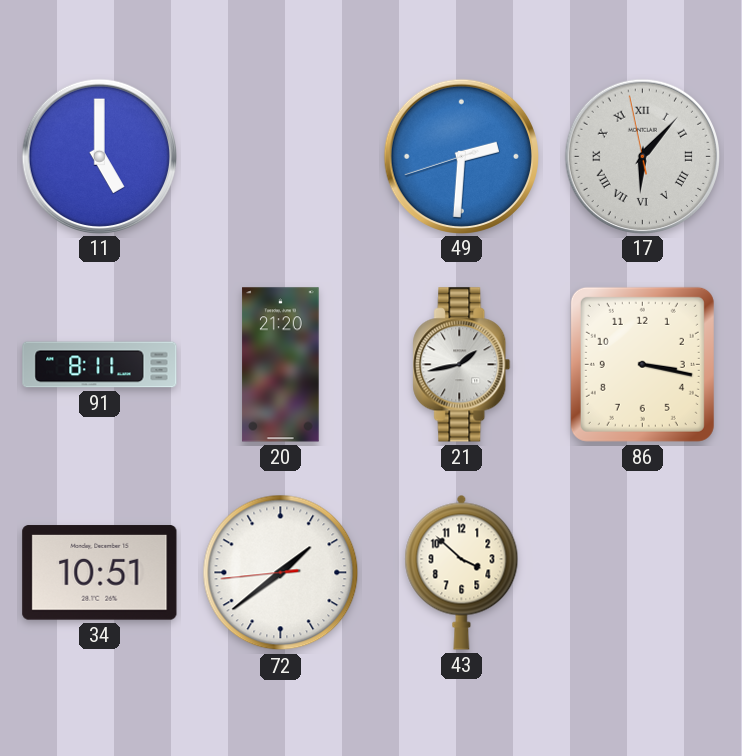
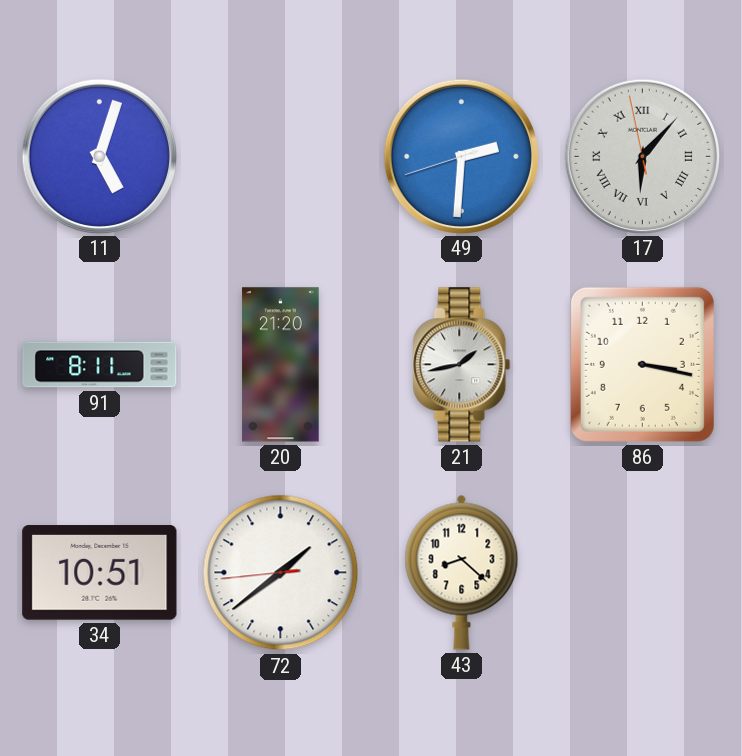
11: 5:00 -> 5:03
43: 3:52 -> 8:22
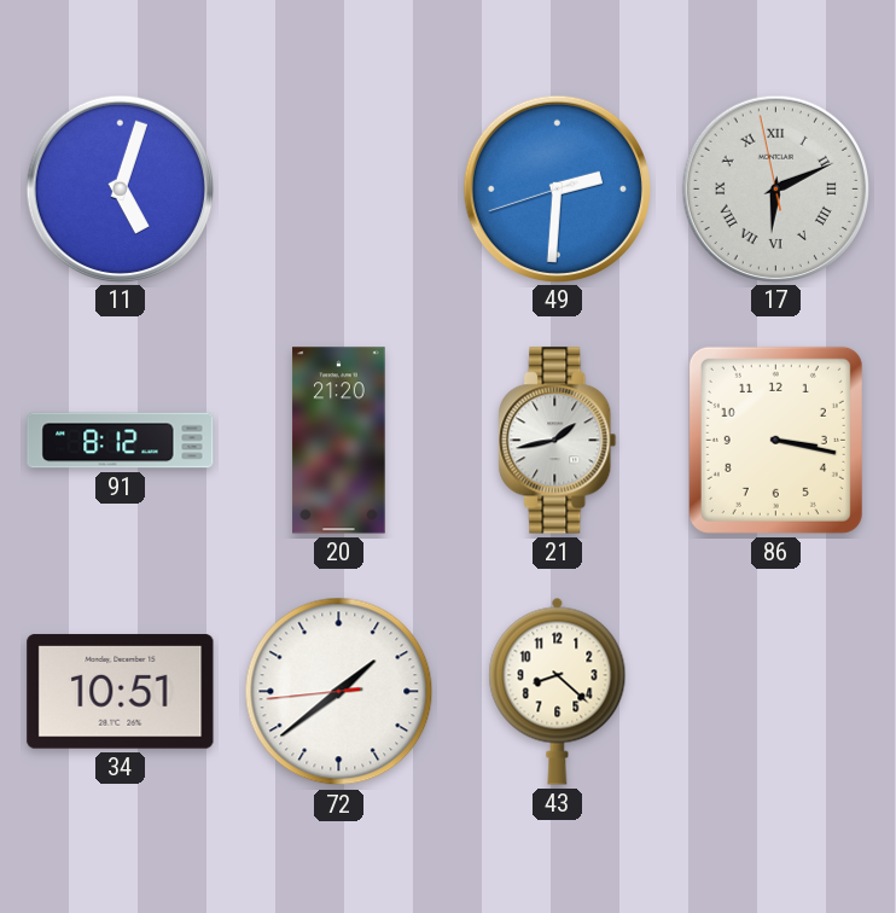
17: 6:06 -> 6:10
91: 8:11 -> 8:12
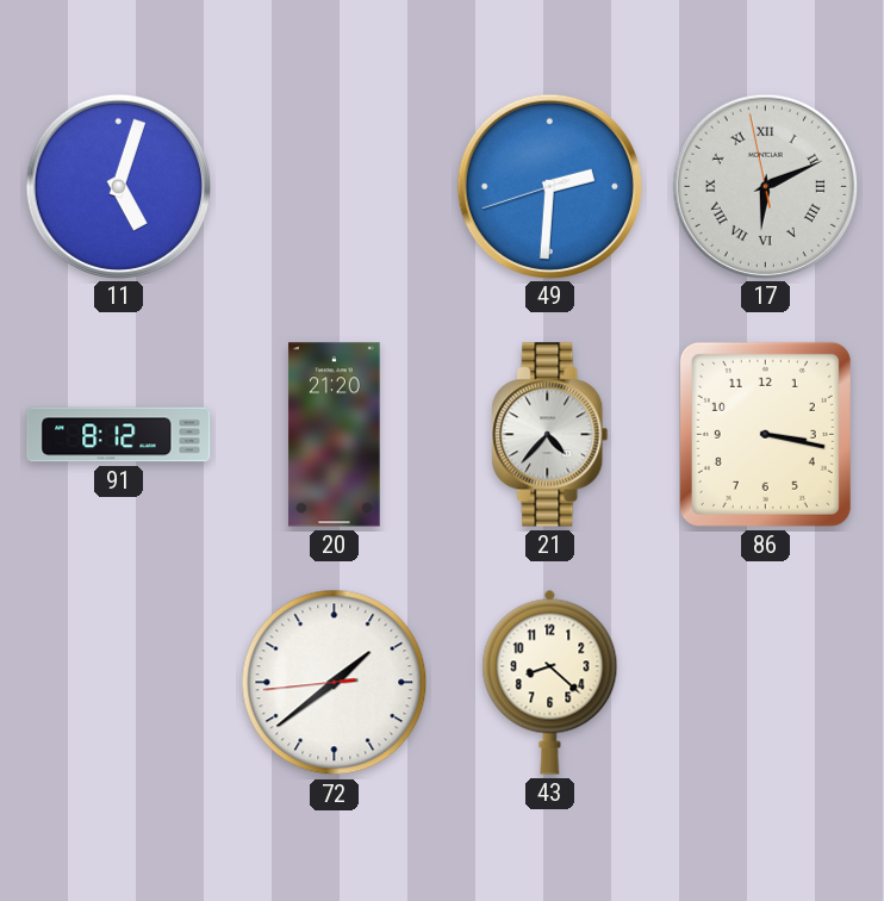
21: 1:43 -> 4:37
34: 10:51 -> none
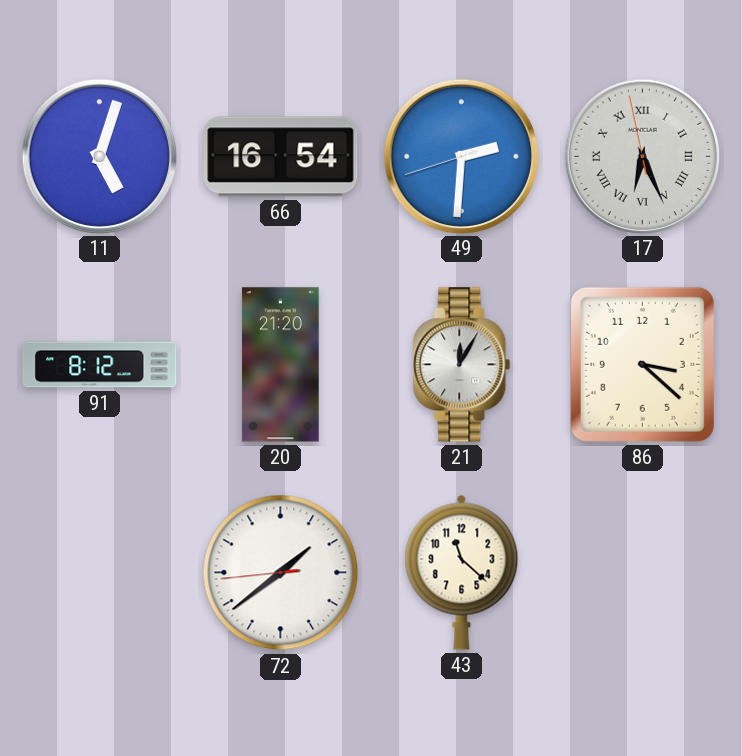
66: none -> 16:54
17: 6:10 -> 6:25
21: 4:37 -> 12:05
86: 3:17 -> 3:22
43: 8:22 -> 11:22
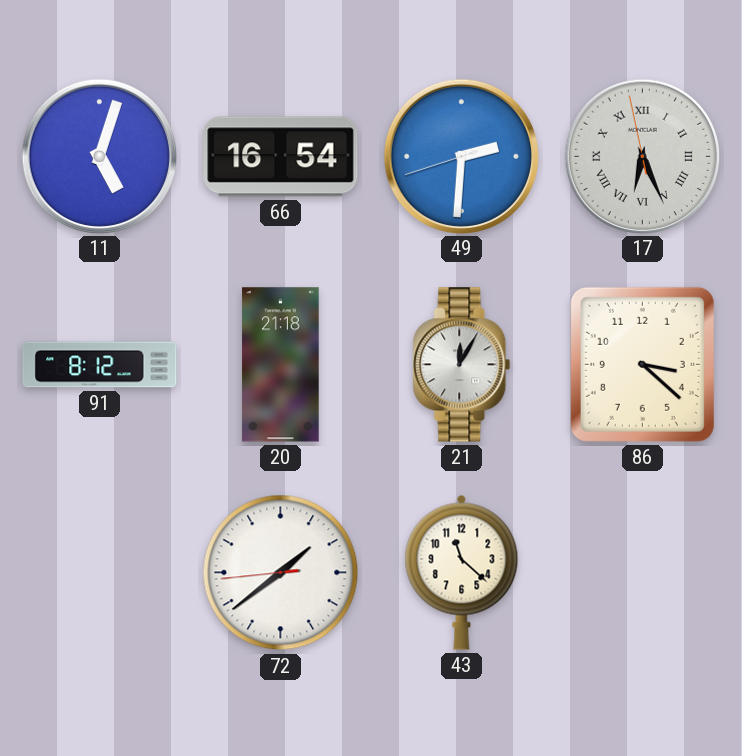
20: 21:20 -> 21:18
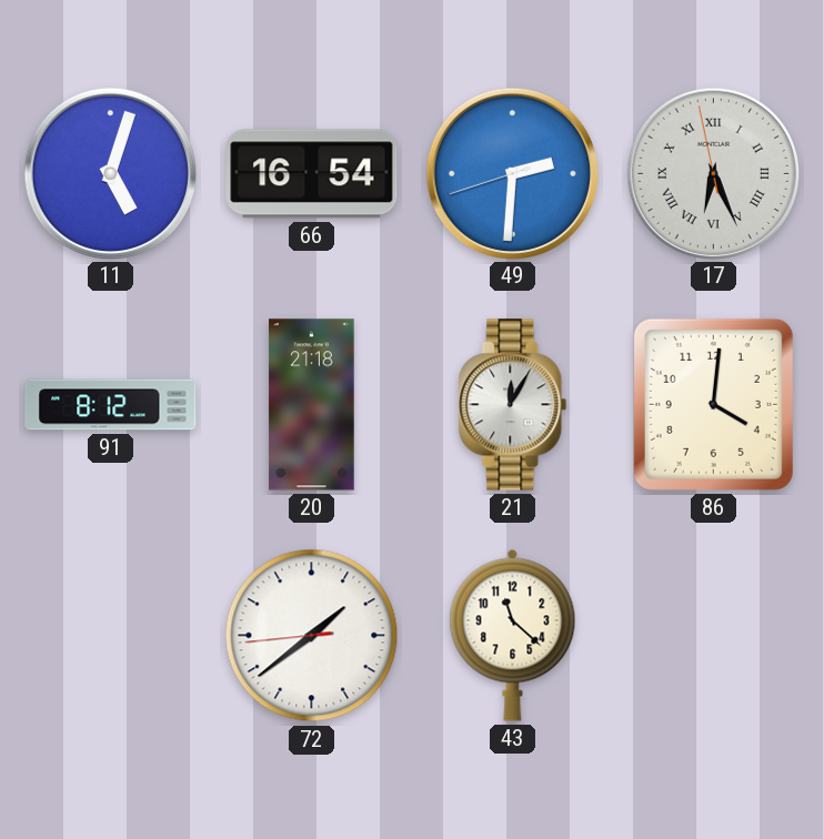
86: 3:22 -> 4:01
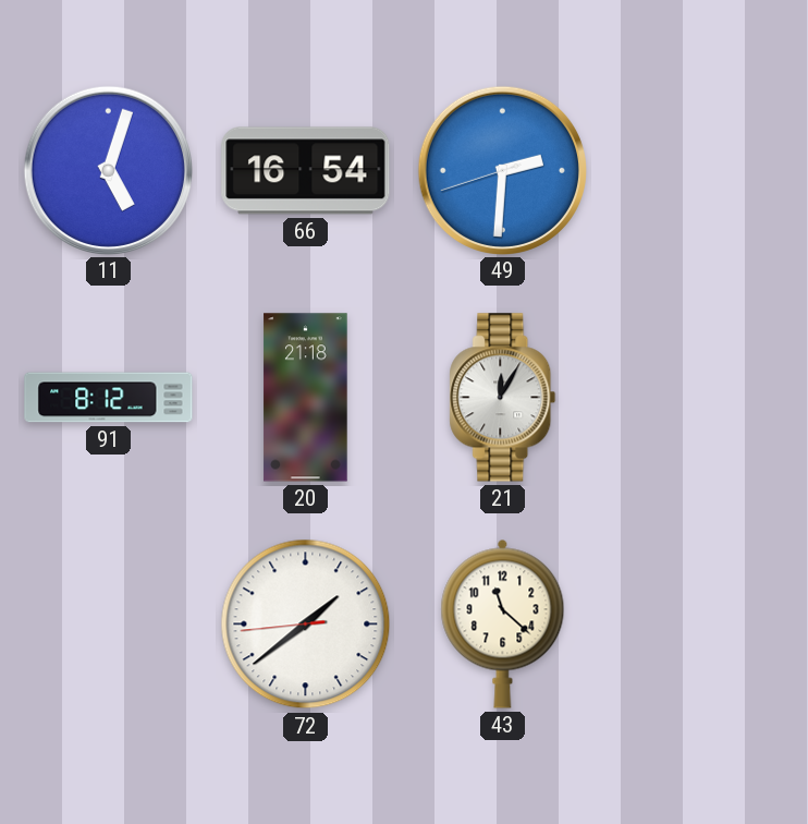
17: 6:25 -> none
86: 4:01 -> none
